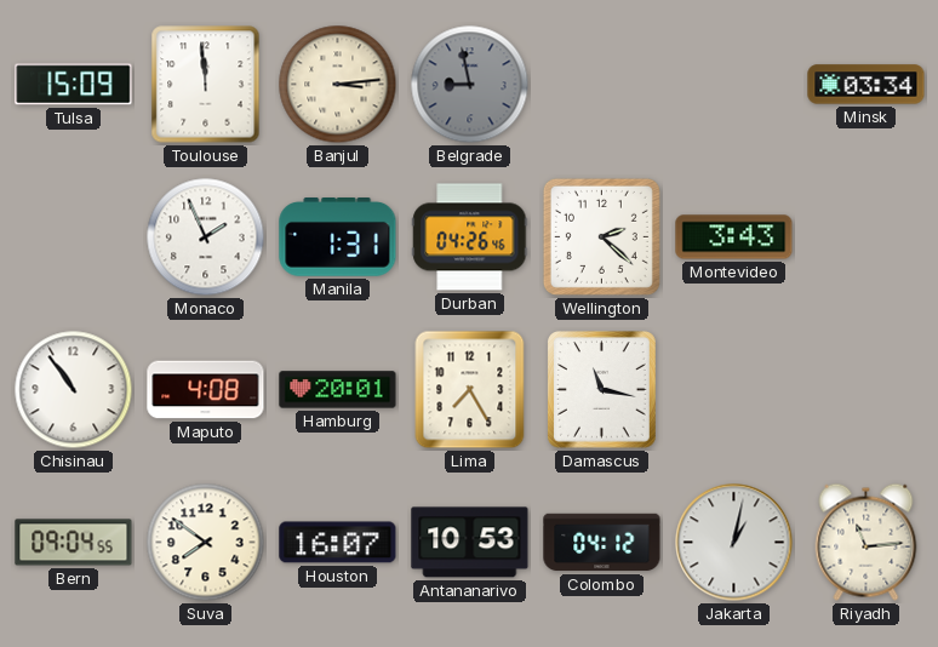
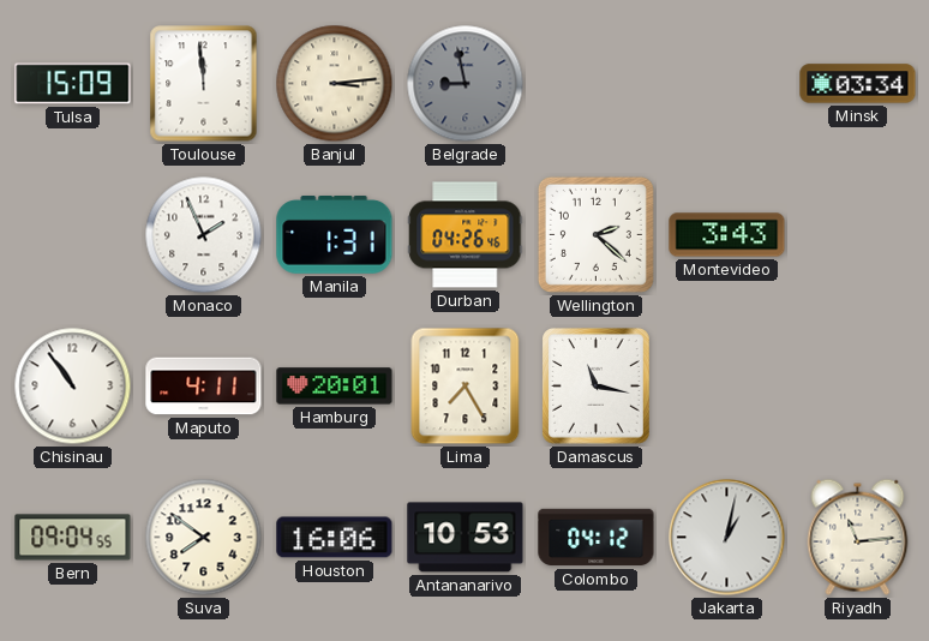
Maputo: 4:08 -> 4:11
Houston: 16:07 -> 16:06
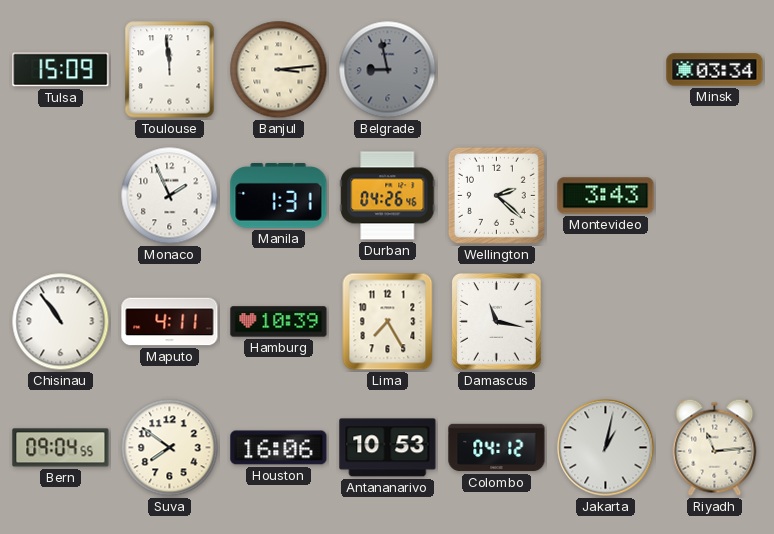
Hamburg: 20:01 -> 10:39
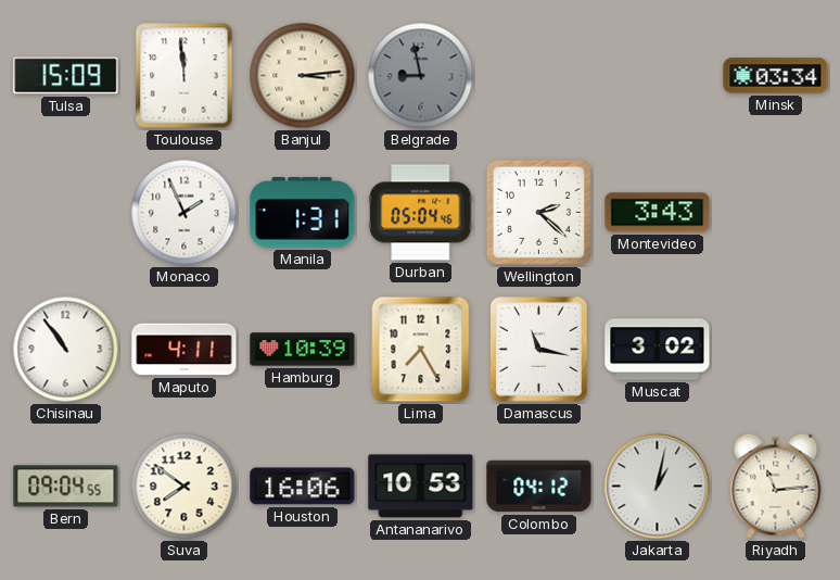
Durban: 04:26 -> 05:04
Muscat: none -> 3:02
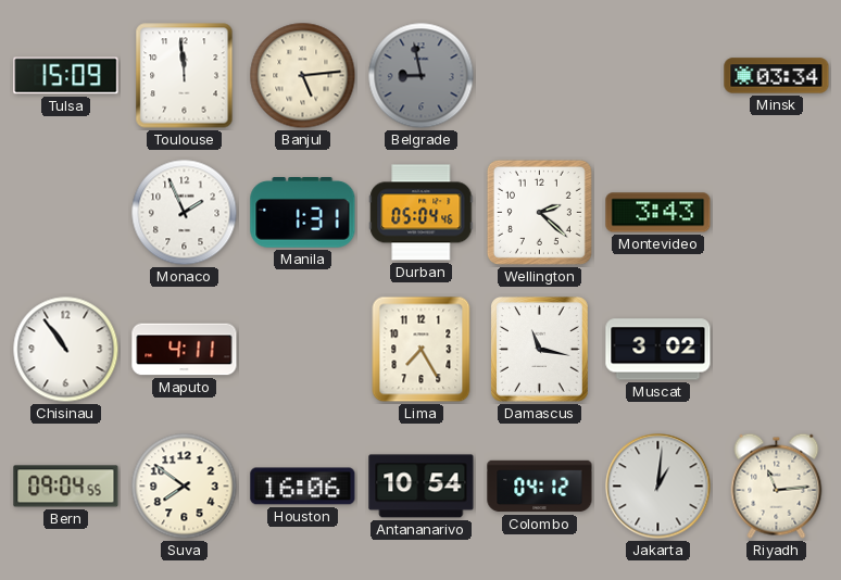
Banjul: 3:14 -> 5:14
Hamburg: 10:39 -> none
Antananarivo: 10:53 -> 10:54
Jakarta: 1:02 -> 1:01
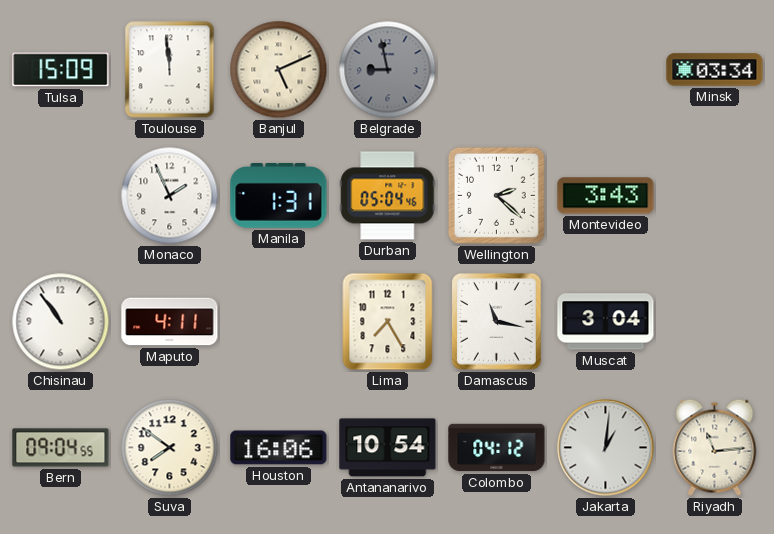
Banjul: 5:14 -> 5:11
Muscat: 3:02 -> 3:04
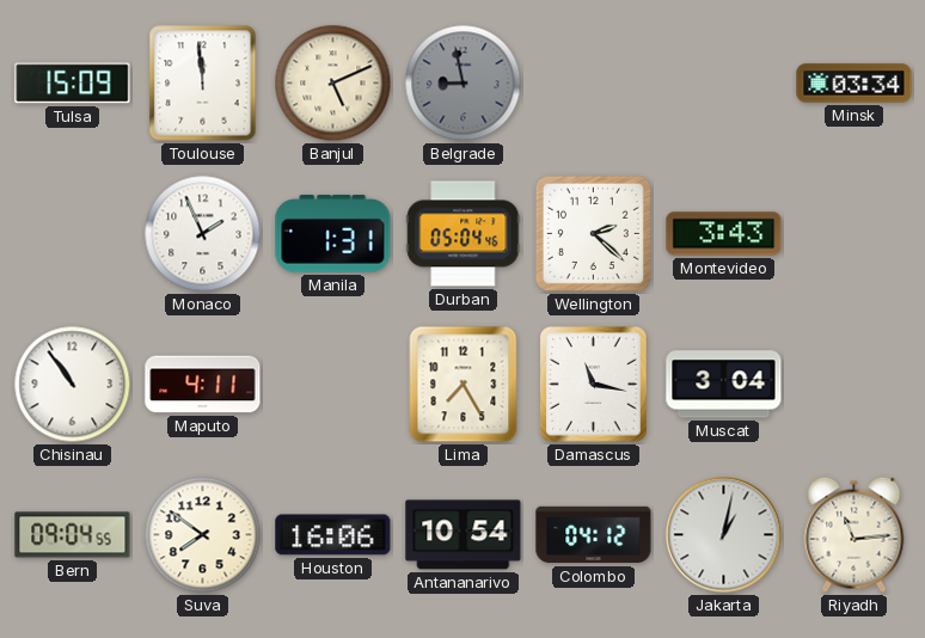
Jakarta: 1:01 -> 1:02
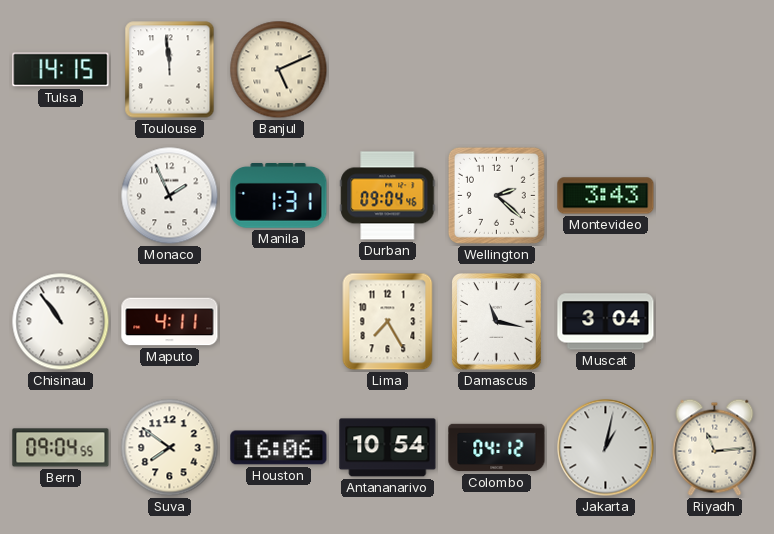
Tulsa: 15:09 -> 14:15
Belgrade: 8:58 -> none
Minsk: 03:34 -> none
Durban: 05:04 -> 09:04
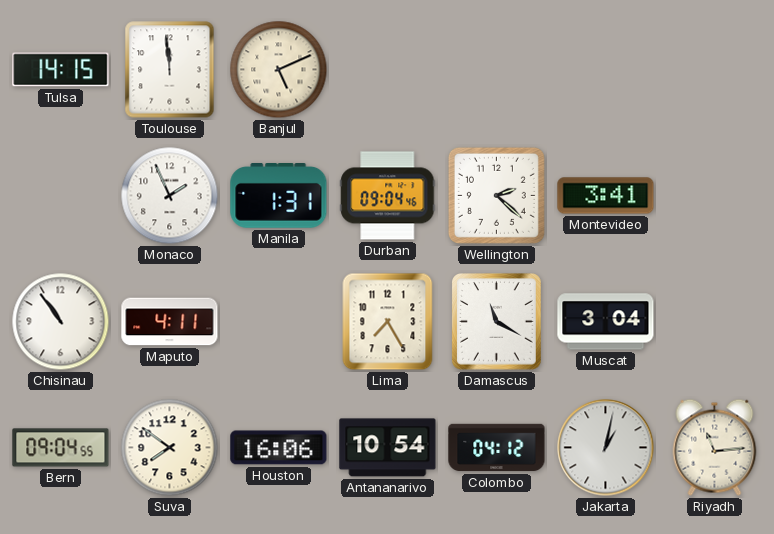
Montevideo: 3:43 -> 3:41
Damascus: 11:17 -> 11:20
